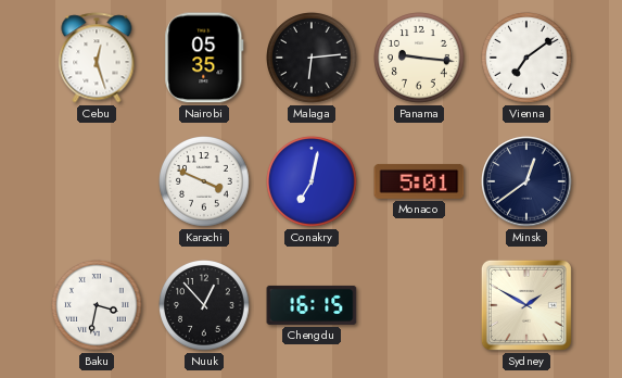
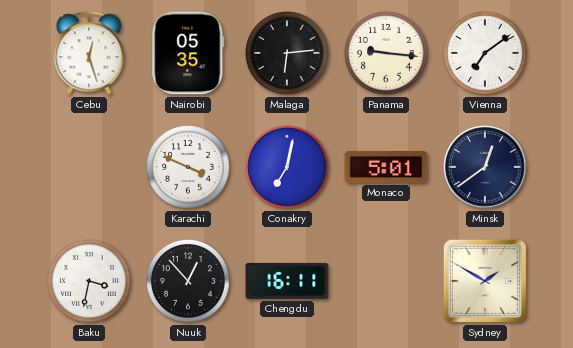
Chengdu: 16:15 -> 16:11
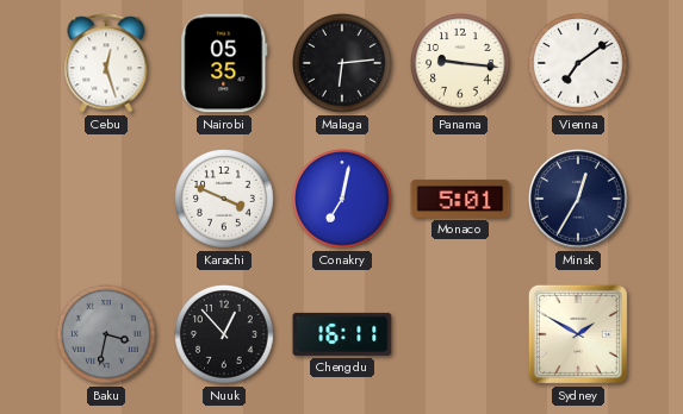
Minsk: 12:39 -> 12:35
Baku dial: white -> grey
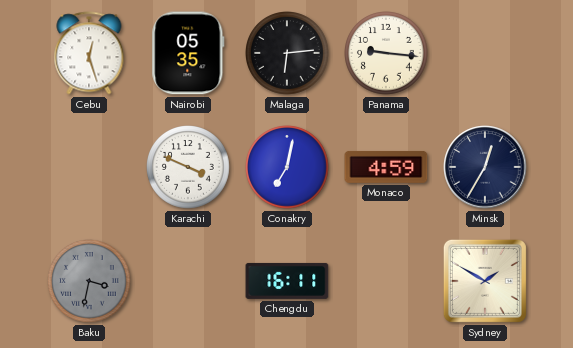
Vienna: 7:09 -> none
Monaco: 5:01 -> 4:59
Nuuk: 12:53 -> none
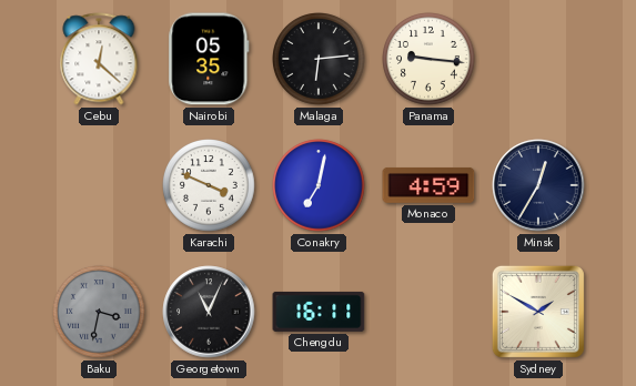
Cebu: 12:27 -> 12:22
Georgetown: none -> 11:04
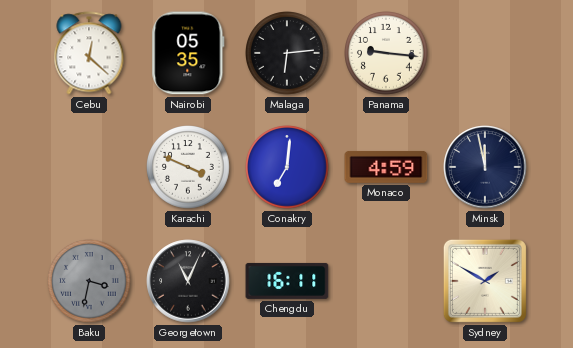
Conakry: 7:02 -> 7:01
Minsk: 12:35 -> 11:58
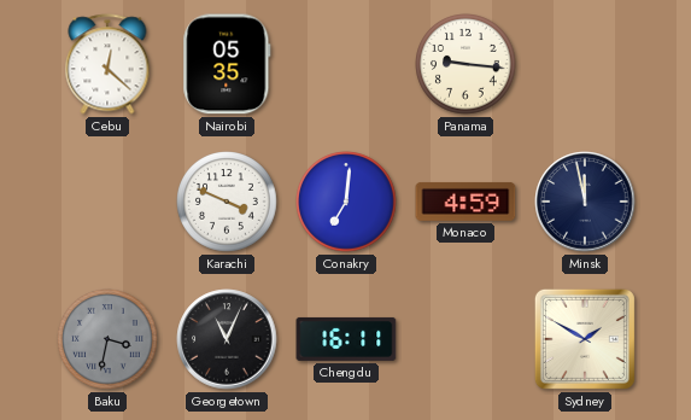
Malaga: 6:14 -> none
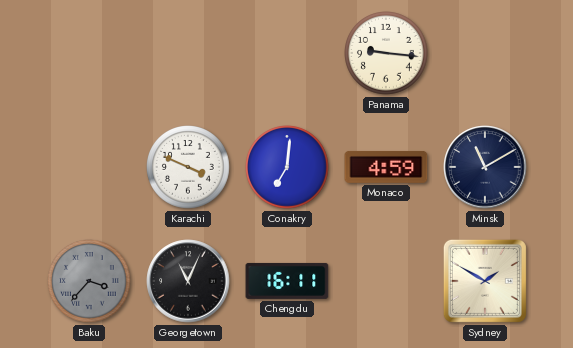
Cebu: 12:22 -> none
Nairobi: 05:35 -> none
Minsk: 11:58 -> 11:10
Baku: 3:32 -> 3:37
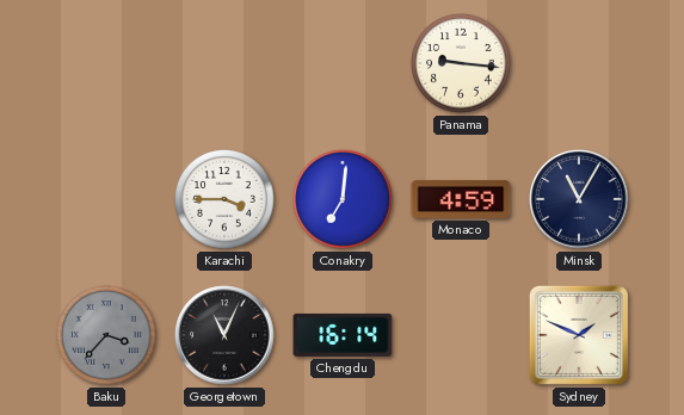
Karachi: 3:49 -> 3:45
Minsk: 11:10 -> 11:05
Chengdu: 16:11 -> 16:14
Sydney: 1:50 -> 1:49
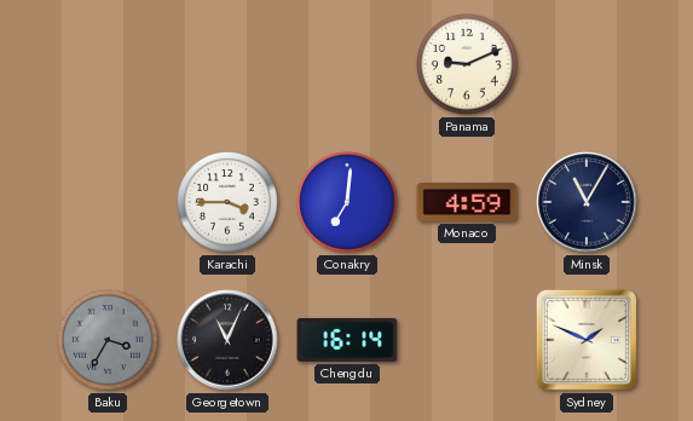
Panama: 9:16 -> 9:11
Baku: 3:37 -> 3:35
